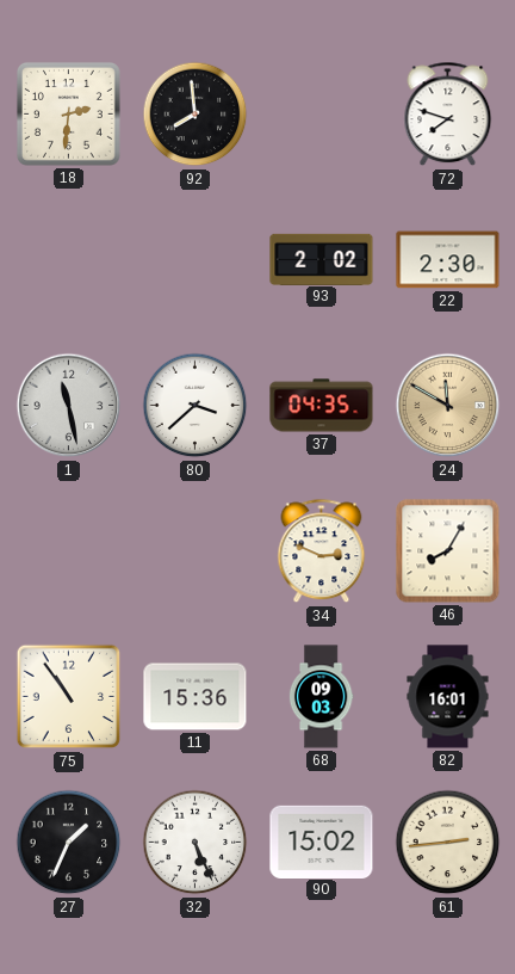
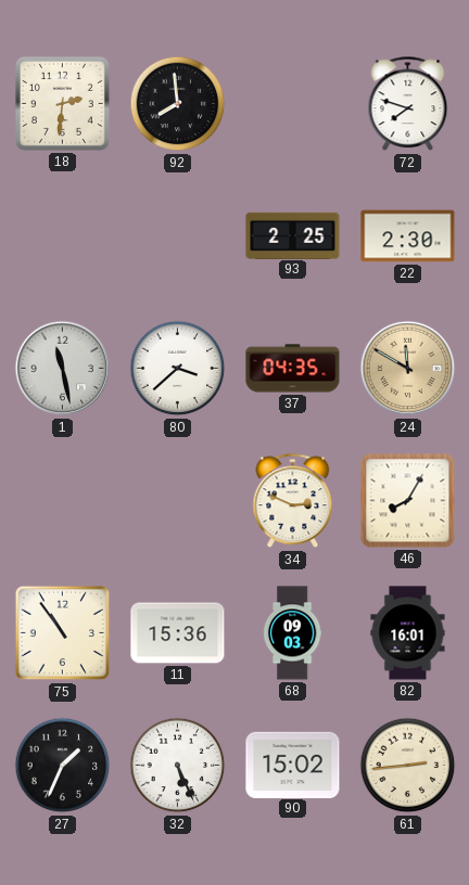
93: 2:02 -> 2:25
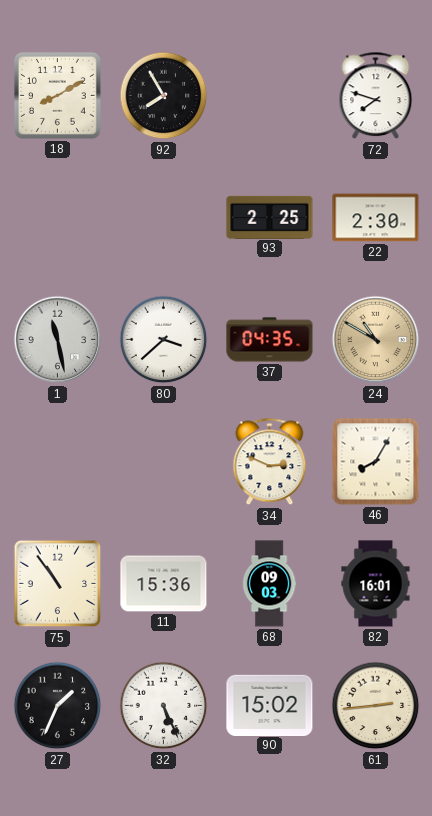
18: 2:31 -> 8:10
92: 7:59 -> 7:55
24: 11:50 -> 10:50
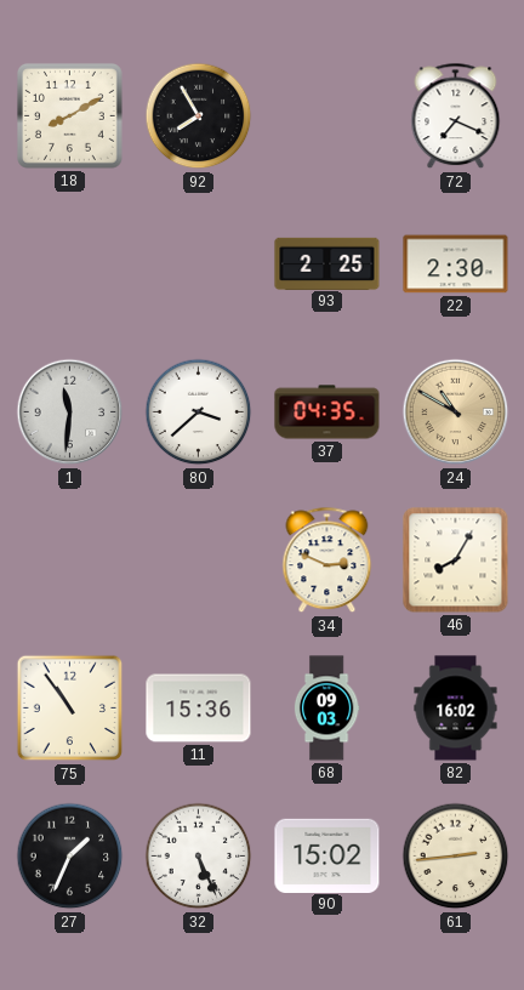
72: 7:48 -> 7:19
1: 11:28 -> 11:31
82: 16:01 -> 16:02
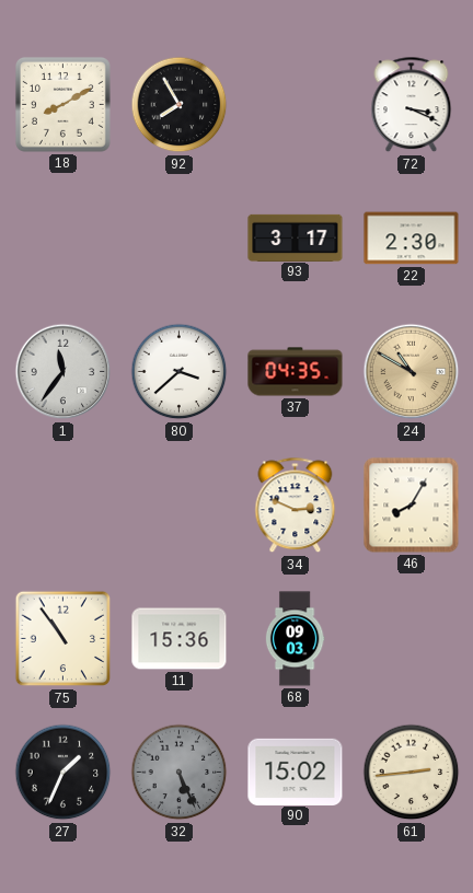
72: 7:19 -> 3:19
93: 2:25 -> 3:17
1: 11:31 -> 11:36
82: 16:02 -> none
32 dial: white -> grey
